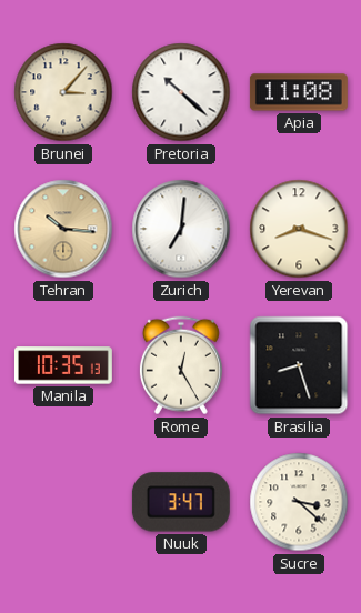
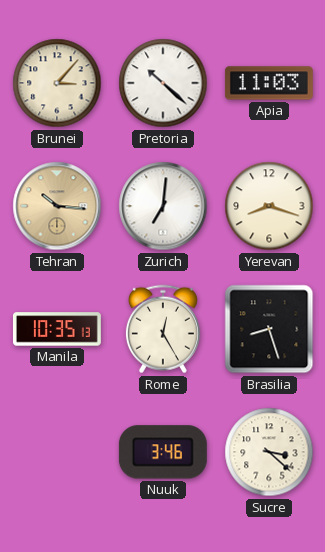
Apia: 11:08 -> 11:03
Nuuk: 3:47 -> 3:46
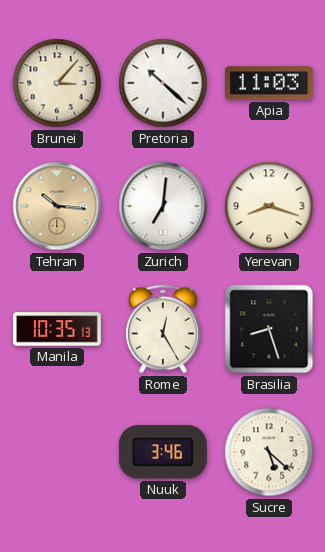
Sucre: 3:22 -> 5:22
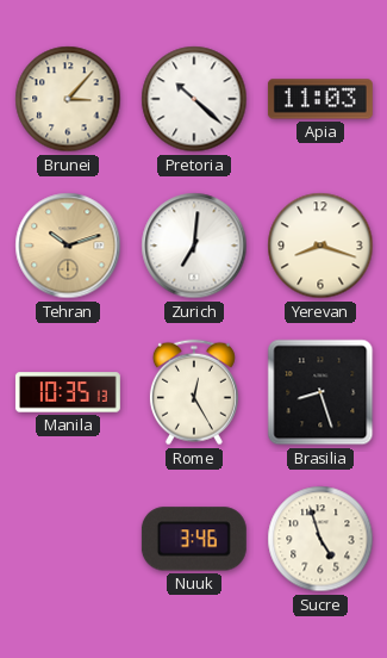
Tehran: 10:16 -> 10:12
Sucre: 5:22 -> 4:57
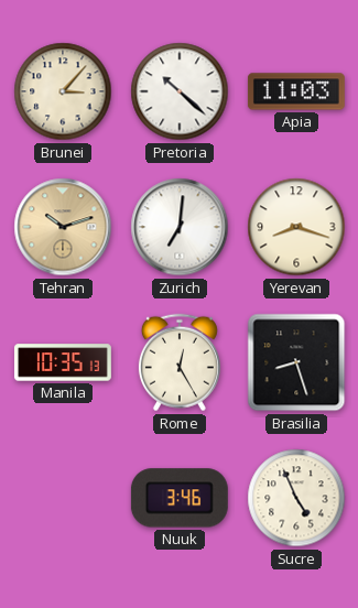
Sucre: 4:57 -> 4:56
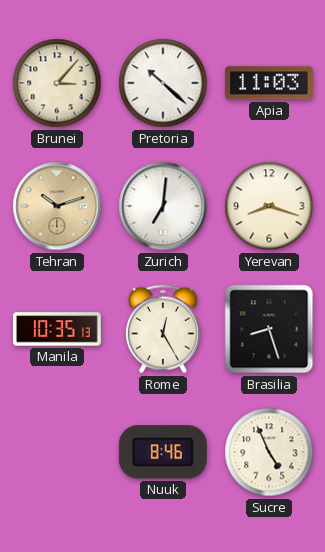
Nuuk: 3:46 -> 8:46
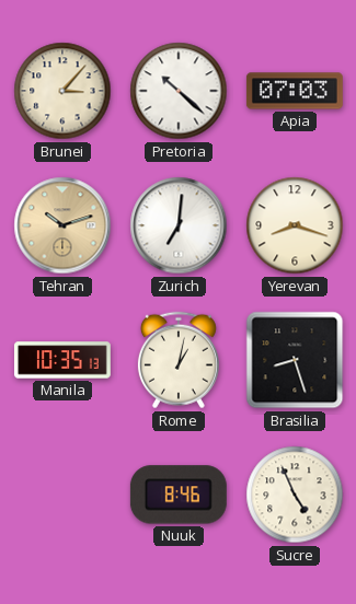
Apia: 11:03 -> 07:03
Rome: 12:25 -> 1:02
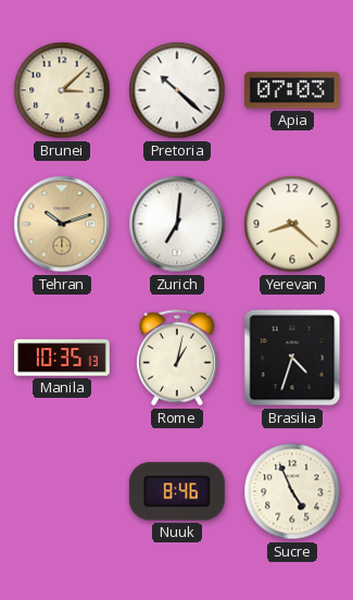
Brunei: 3:07 -> 3:08
Yerevan: 8:18 -> 8:22
Brasilia: 8:27 -> 4:33
